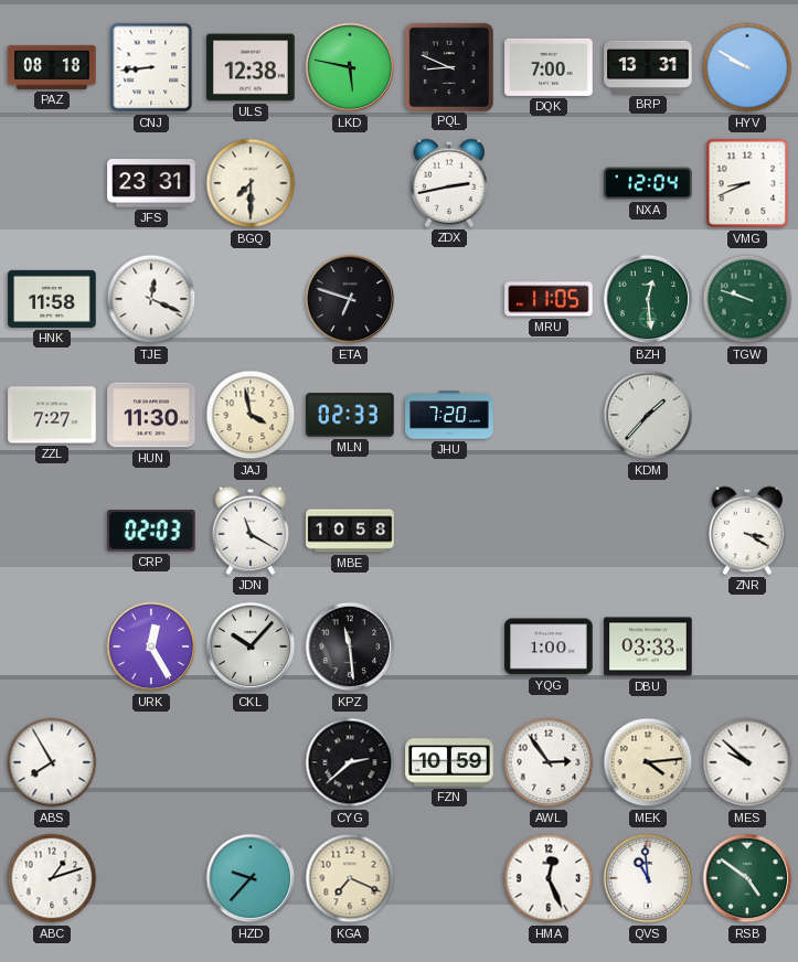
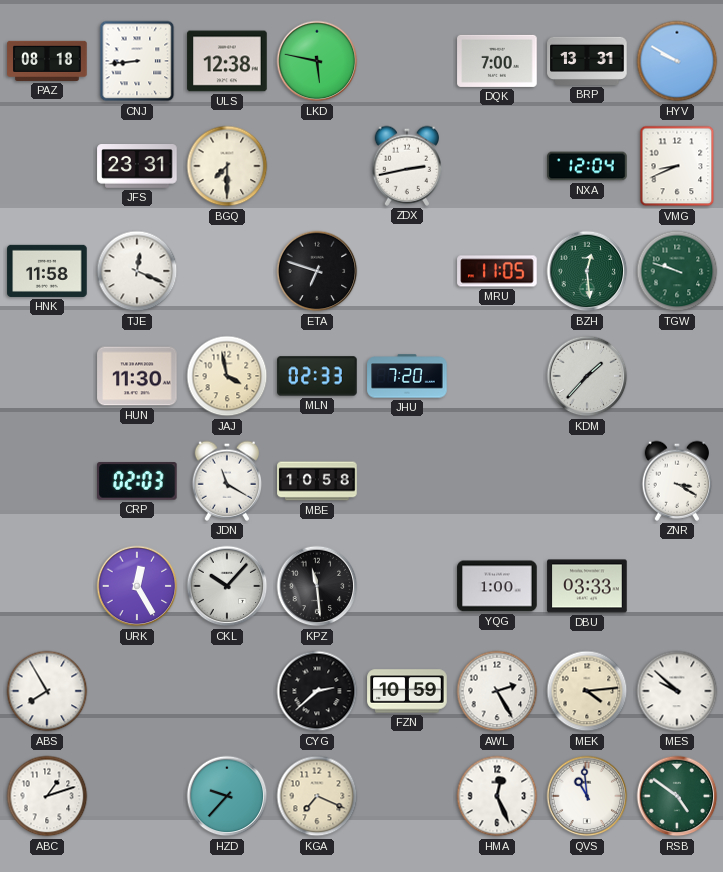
PQL: 8:49 -> none
ZZL: 7:27 -> none
AWL: 2:54 -> 2:25
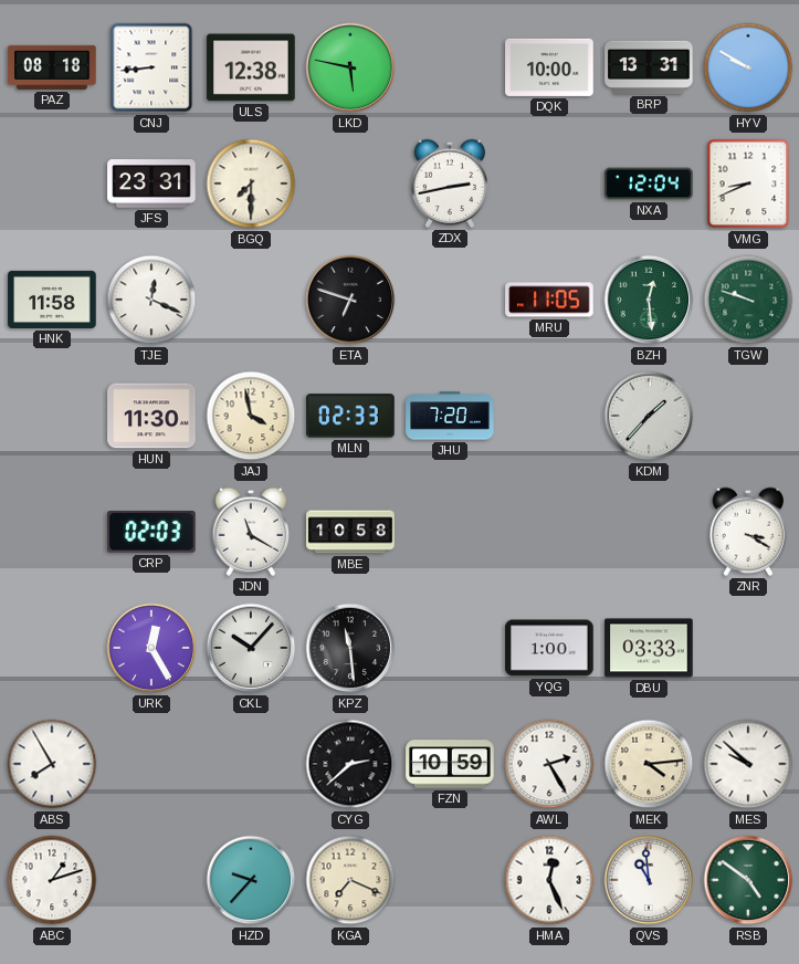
DQK: 7:00 -> 10:00
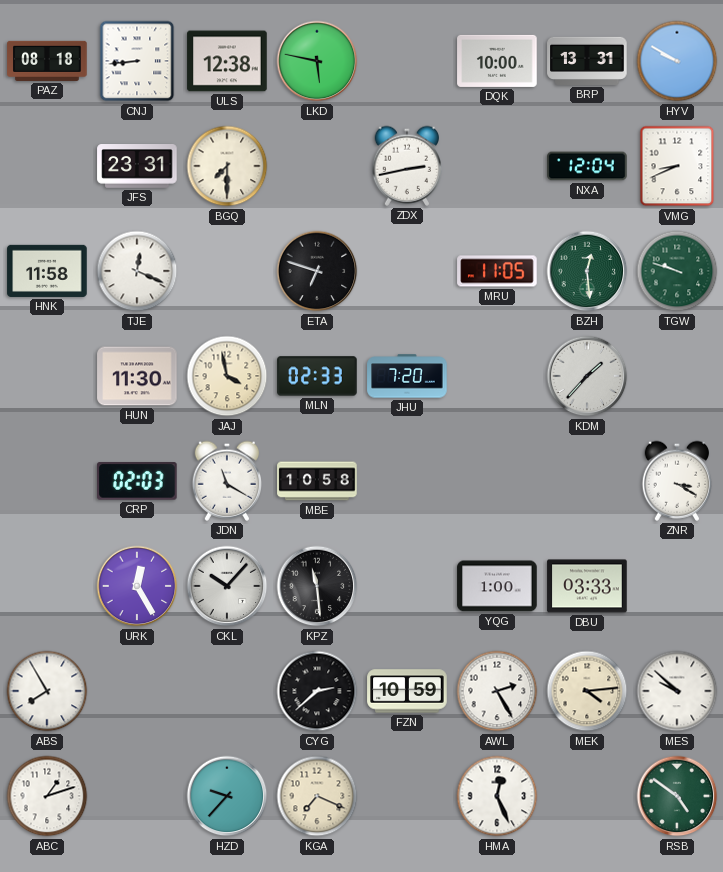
QVS: 10:59 -> none
